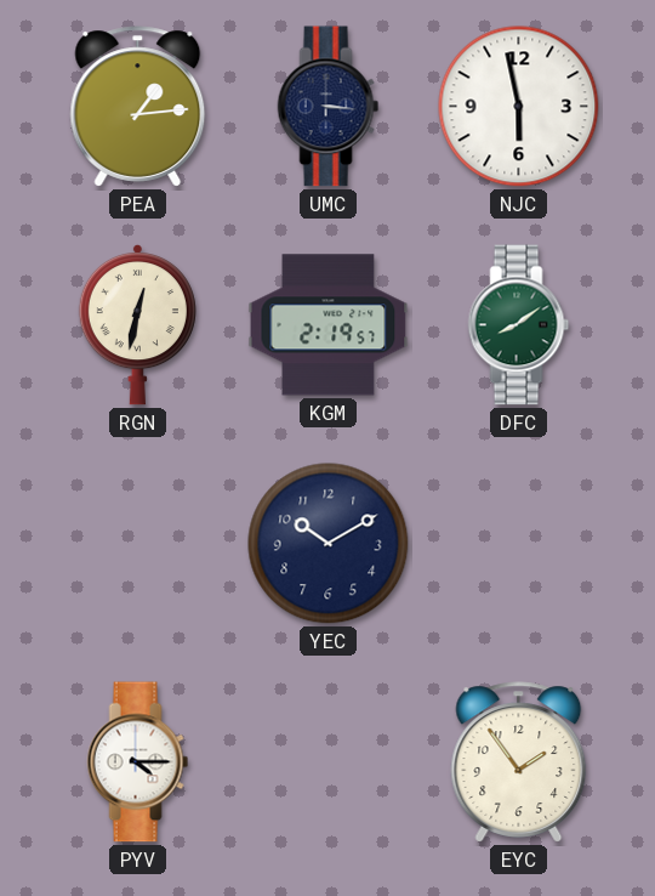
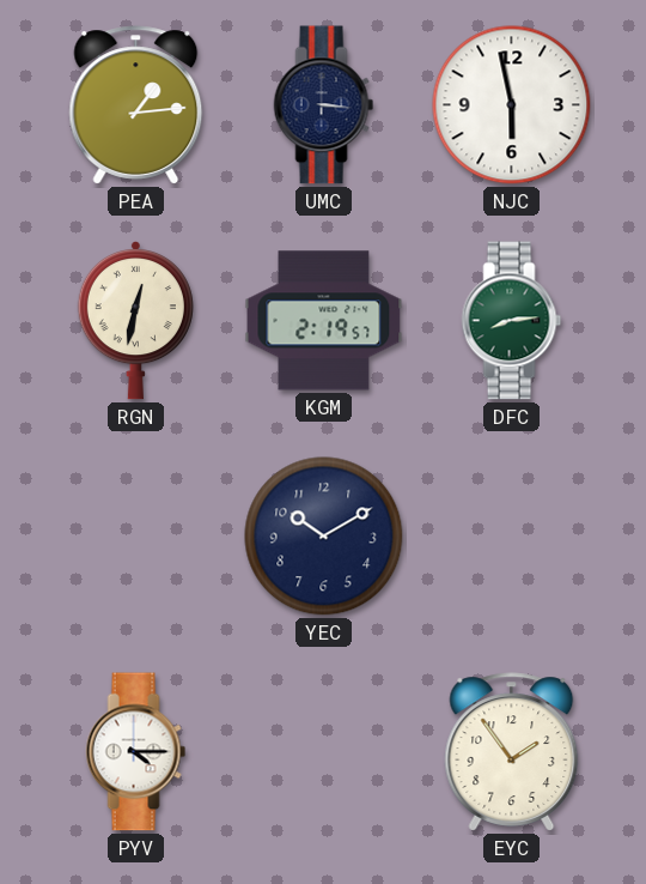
DFC: 8:09 -> 8:14
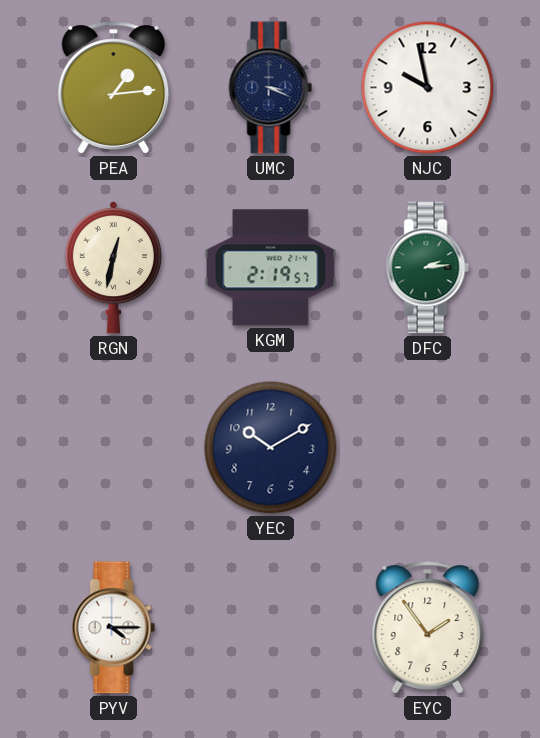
UMC: 3:16 -> 3:19
NJC: 5:58 -> 9:58
DFC: 8:14 -> 2:14
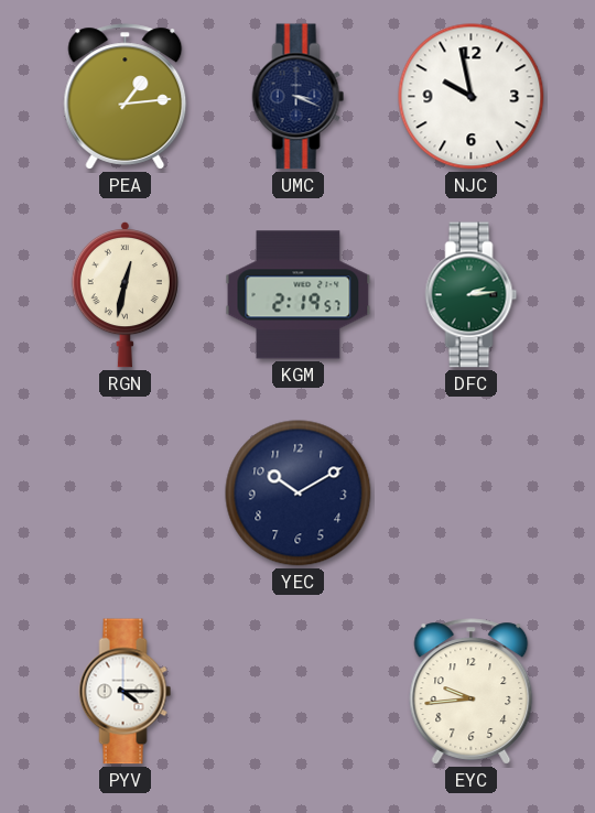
EYC: 1:54 -> 9:44
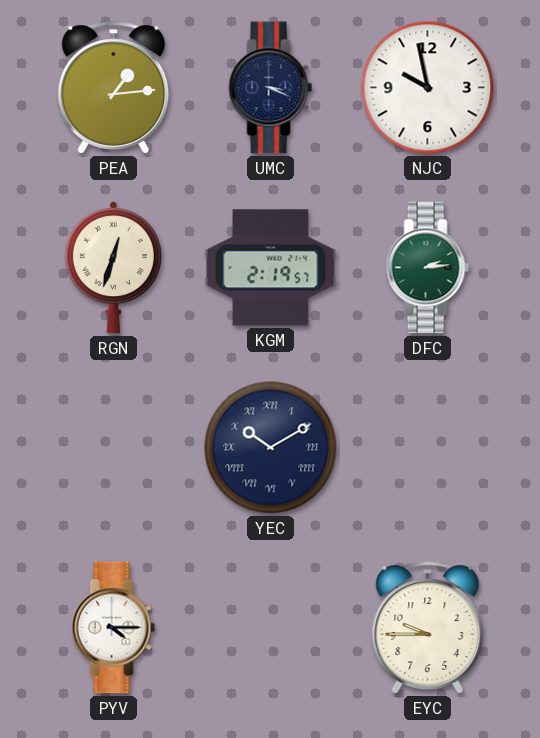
RGN: 12:32 -> 12:33
YEC numerals: Arabic -> Roman
EYC: 9:44 -> 9:45
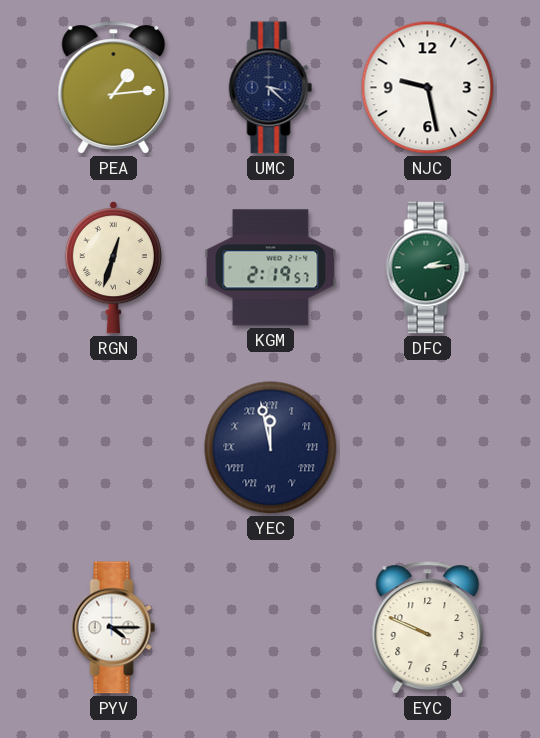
UMC: 3:19 -> 3:22
NJC: 9:58 -> 9:28
YEC: 10:10 -> 11:58
EYC: 9:45 -> 9:49
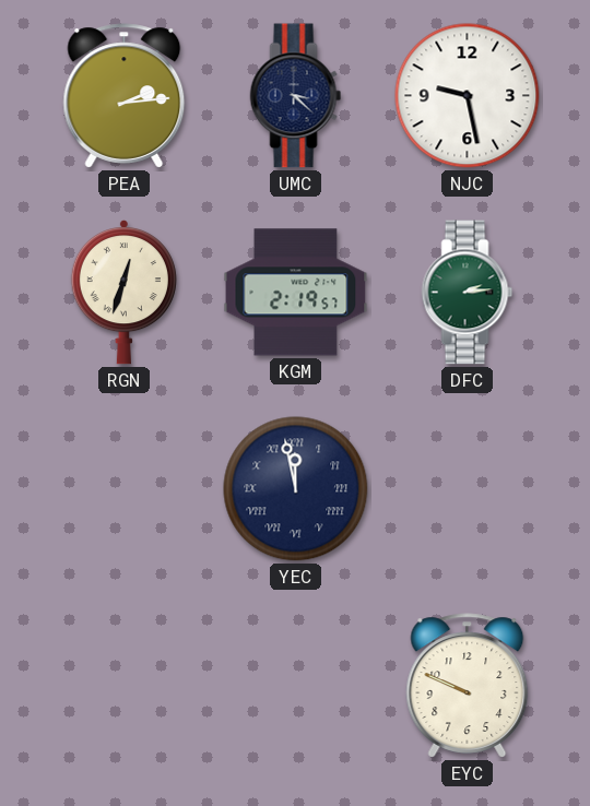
PEA: 1:14 -> 2:14
PYV: 4:15 -> none
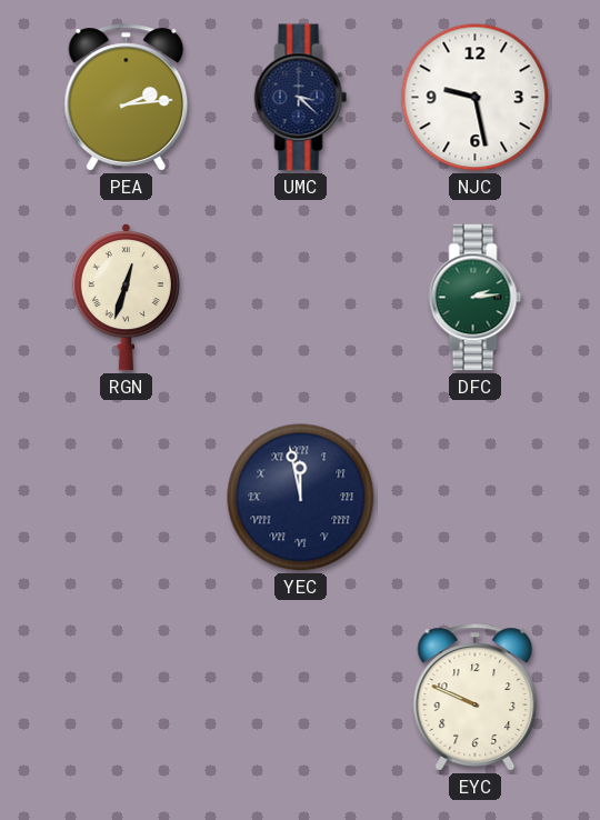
KGM: 2:19 -> none
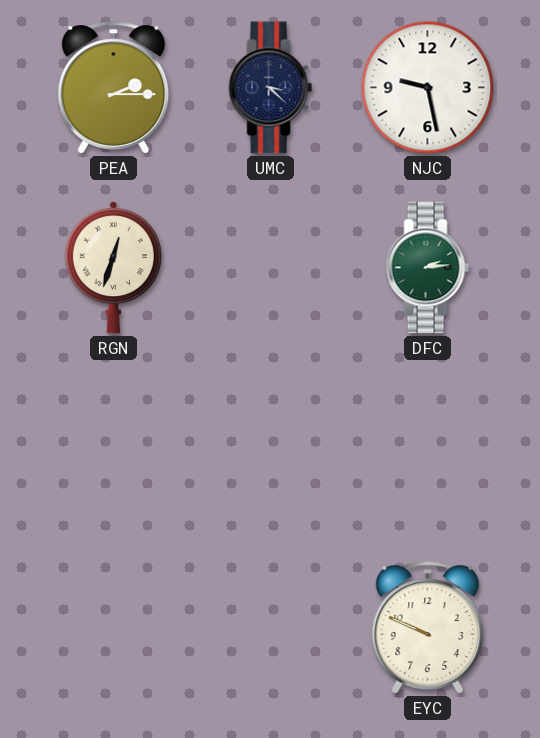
PEA: 2:14 -> 2:15
YEC: 11:58 -> none
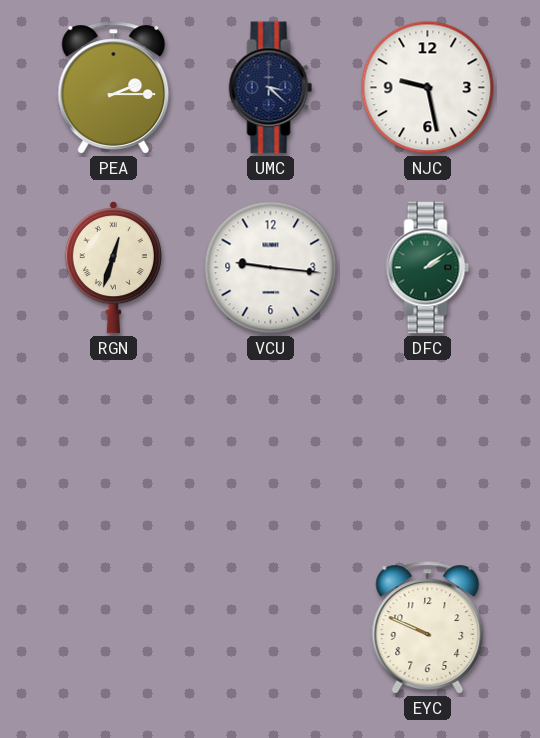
VCU: none -> 9:16
DFC: 2:14 -> 2:09
